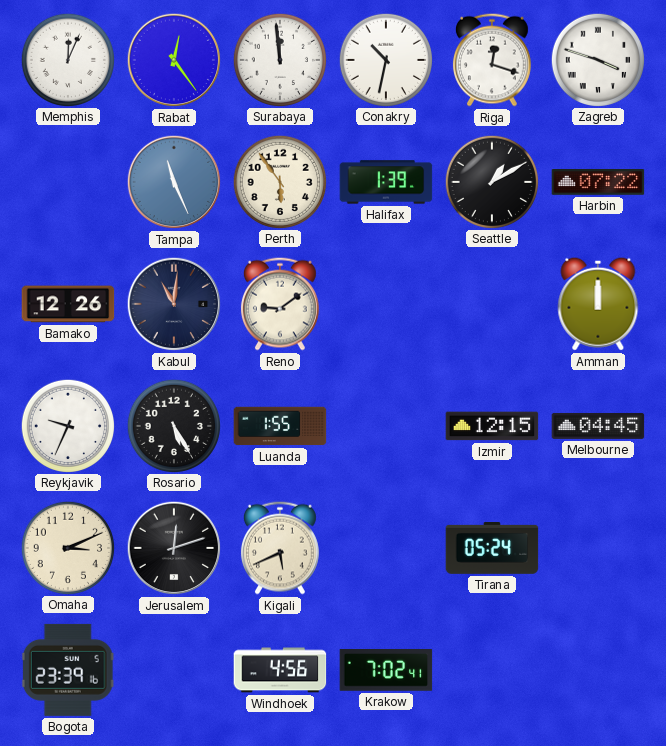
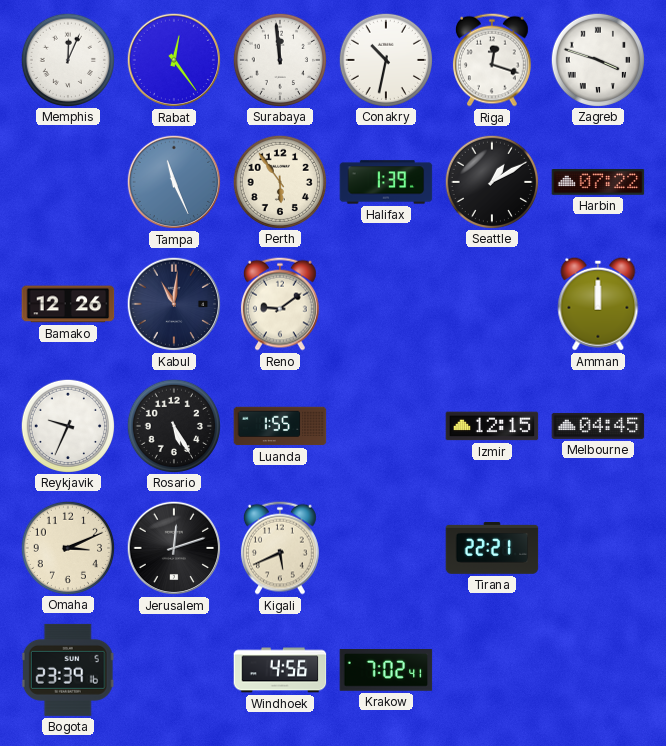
Tirana: 05:24 -> 22:21
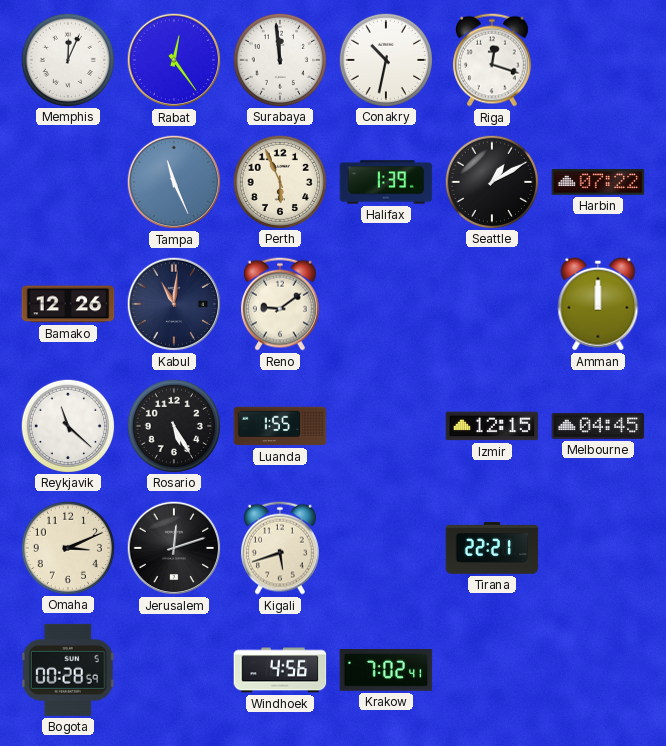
Zagreb: 3:48 -> none
Perth: 5:54 -> 5:56
Reykjavik: 9:34 -> 11:22
Kigali: 5:41 -> 5:42
Bogota: 23:39 -> 00:28
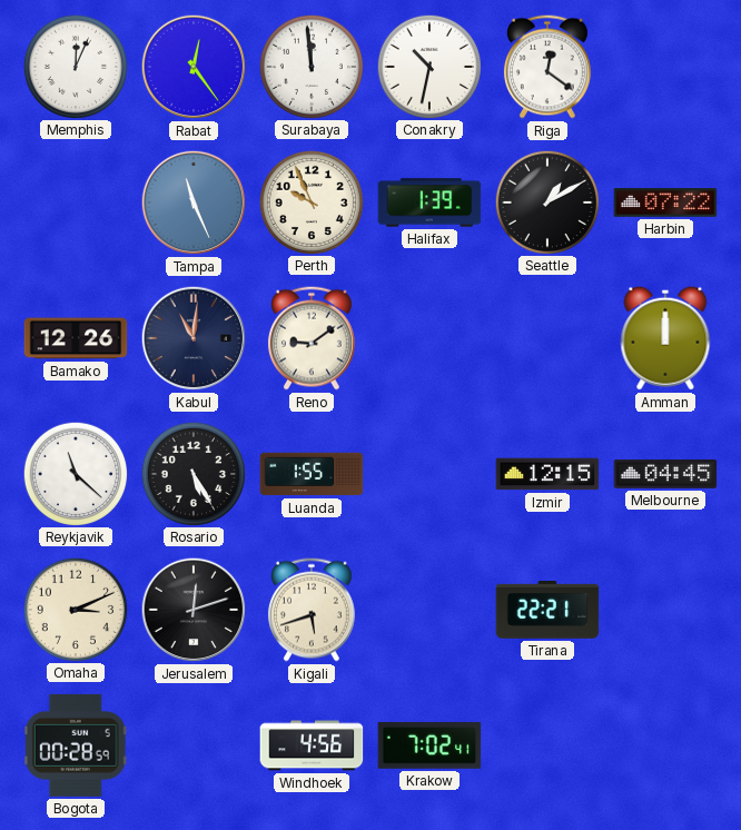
Riga: 12:18 -> 12:21
Perth: 5:56 -> 9:56
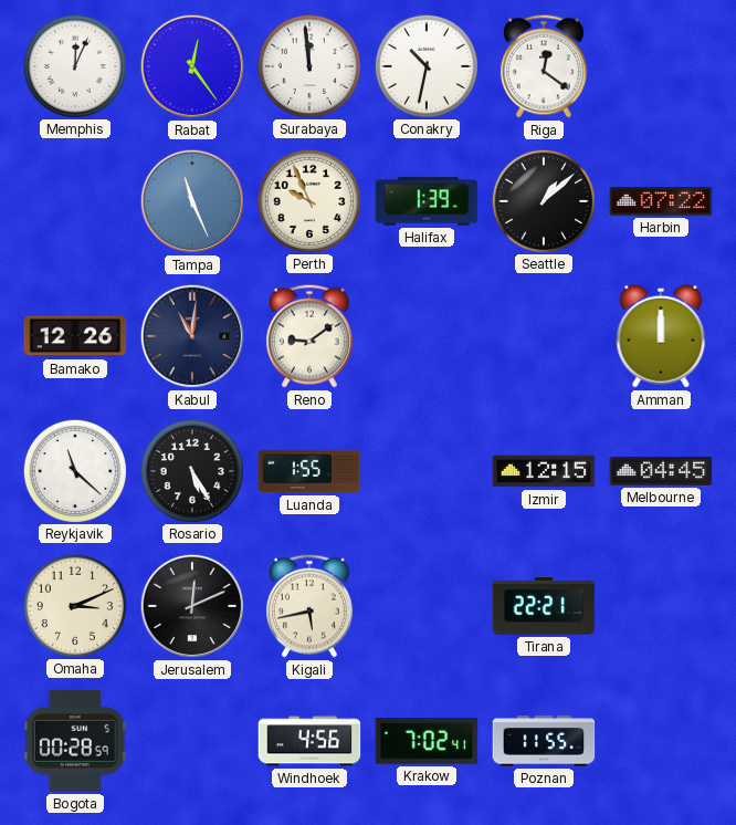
Seattle: 1:10 -> 1:08
Jerusalem: 12:12 -> 12:11
Kigali: 5:42 -> 5:43
Poznan: none -> 11:55
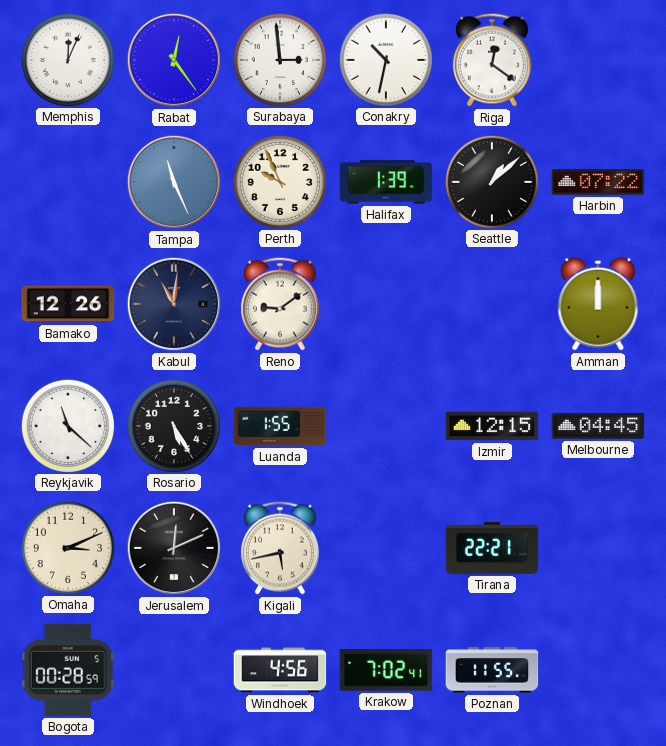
Surabaya: 11:59 -> 2:59
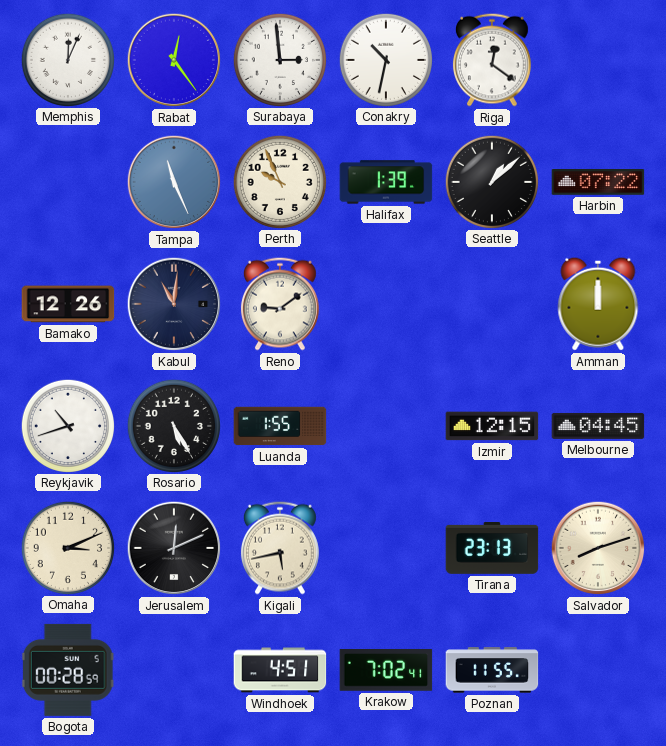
Reykjavik: 11:22 -> 10:42
Tirana: 22:21 -> 23:13
Salvador: none -> 8:12
Windhoek: 4:56 -> 4:51
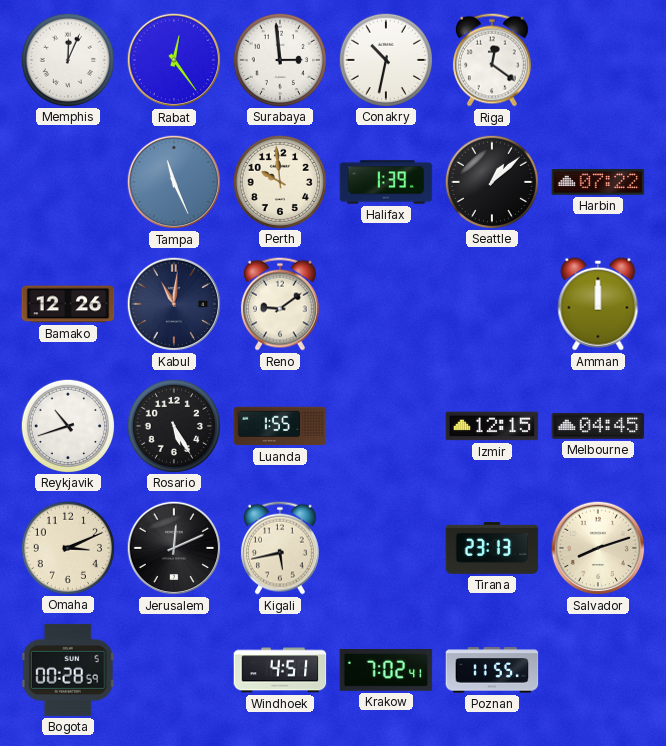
Perth: 9:56 -> 9:59
